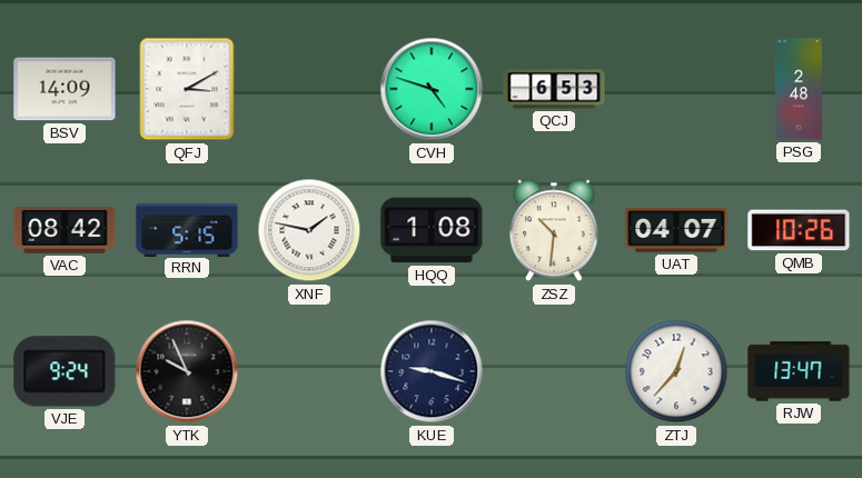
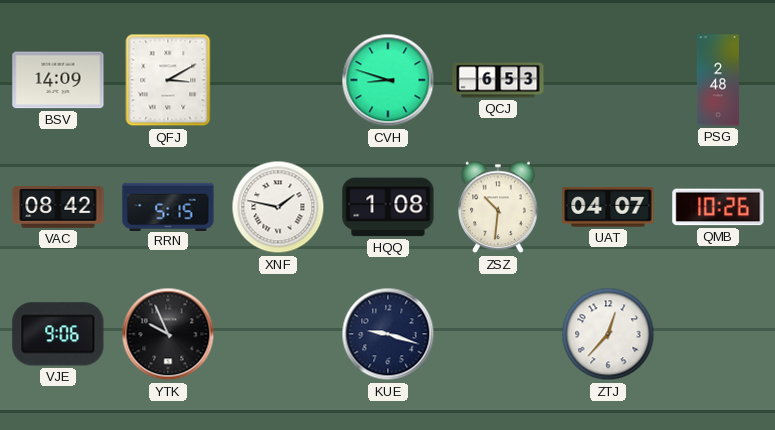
CVH: 4:48 -> 8:48
VJE: 9:24 -> 9:06
RJW: 13:47 -> none
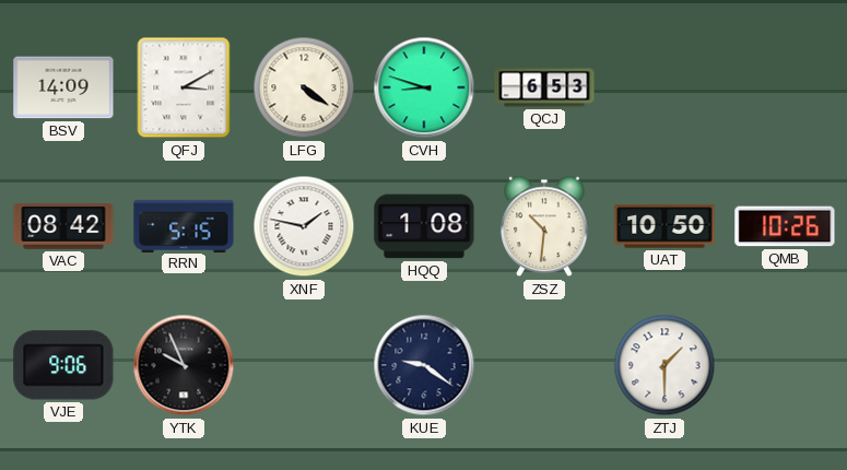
LFG: none -> 4:21
PSG: 2:48 -> none
UAT: 04:07 -> 10:50
KUE: 9:18 -> 9:21
ZTJ: 12:37 -> 1:30
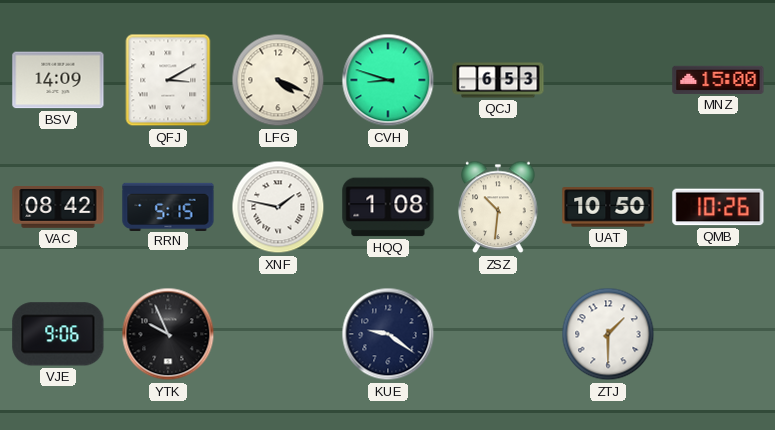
LFG: 4:21 -> 4:19
MNZ: none -> 15:00
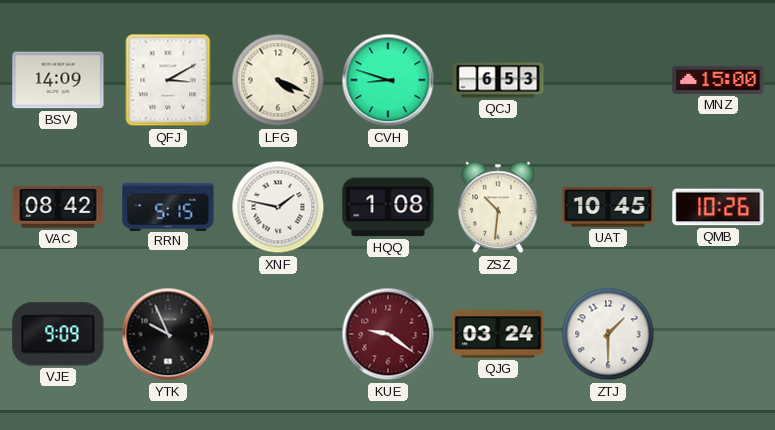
UAT: 10:50 -> 10:45
VJE: 9:06 -> 9:09
KUE dial: navy -> burgundy
QJG: none -> 03:24
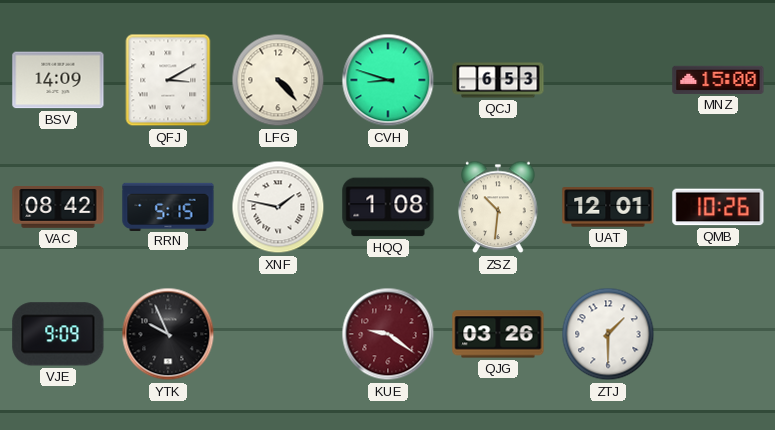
LFG: 4:19 -> 4:23
UAT: 10:45 -> 12:01
QJG: 03:24 -> 03:26
